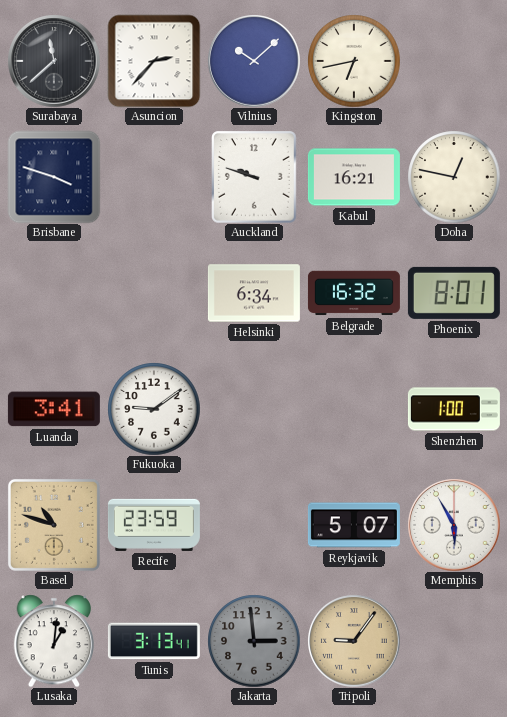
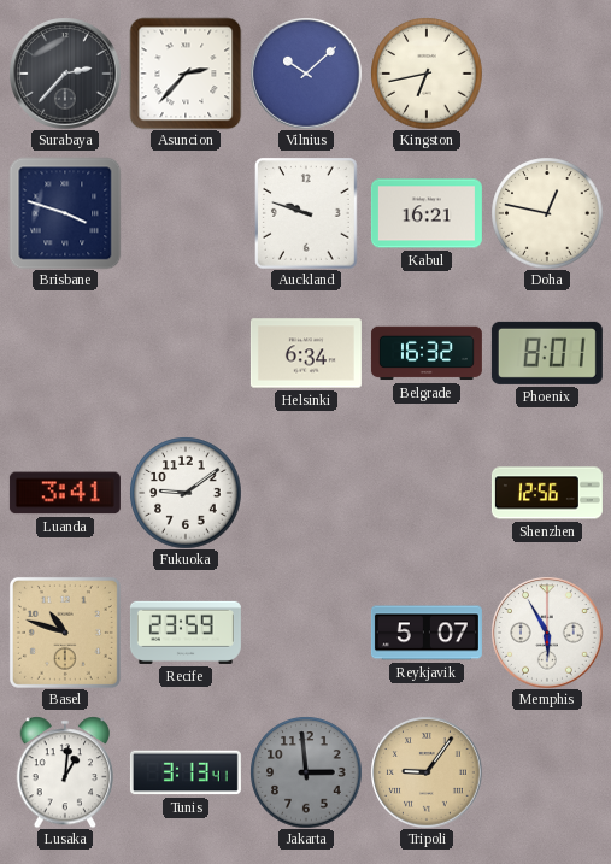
Surabaya: 11:38 -> 2:37
Shenzhen: 1:00 -> 12:56
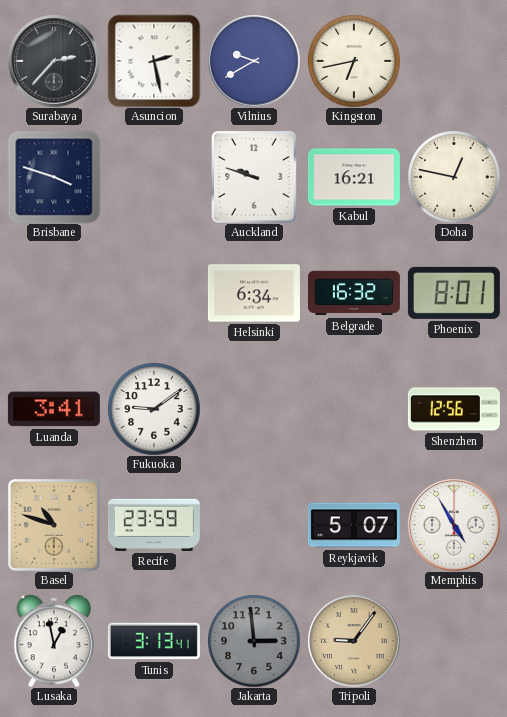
Asuncion: 2:37 -> 2:28
Vilnius: 10:08 -> 9:40
Memphis: 5:55 -> 4:55
Lusaka: 1:01 -> 12:58
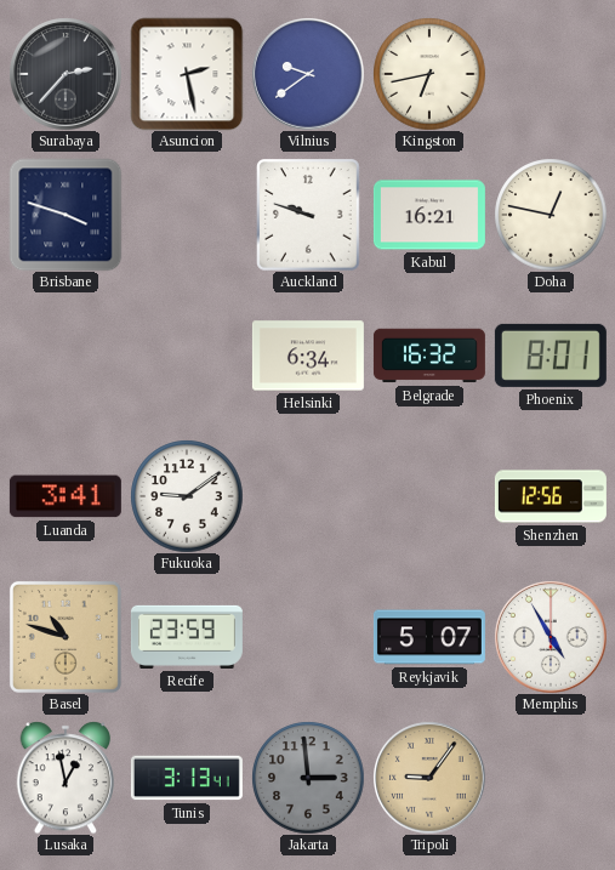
Vilnius: 9:40 -> 9:39
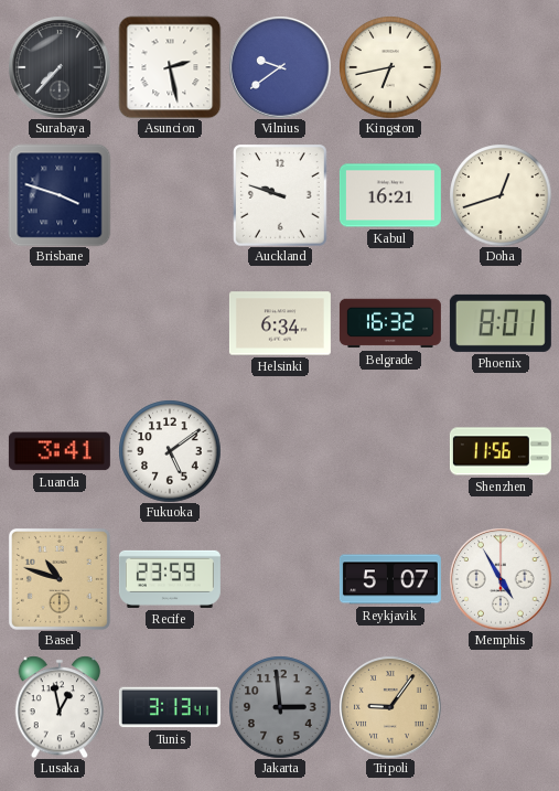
Surabaya: 2:37 -> 7:37
Doha: 12:47 -> 12:42
Fukuoka: 9:09 -> 5:09
Shenzhen: 12:56 -> 11:56
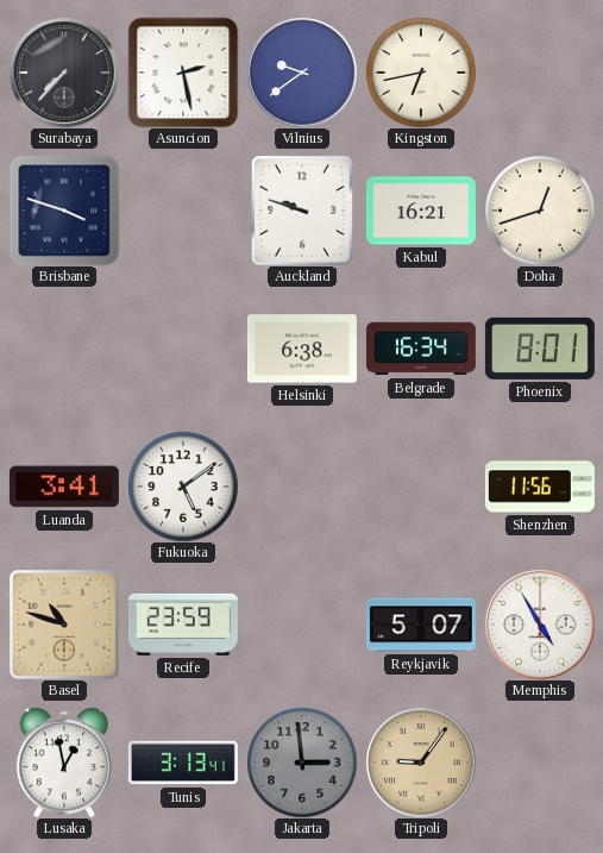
Helsinki: 6:34 -> 6:38
Belgrade: 16:32 -> 16:34
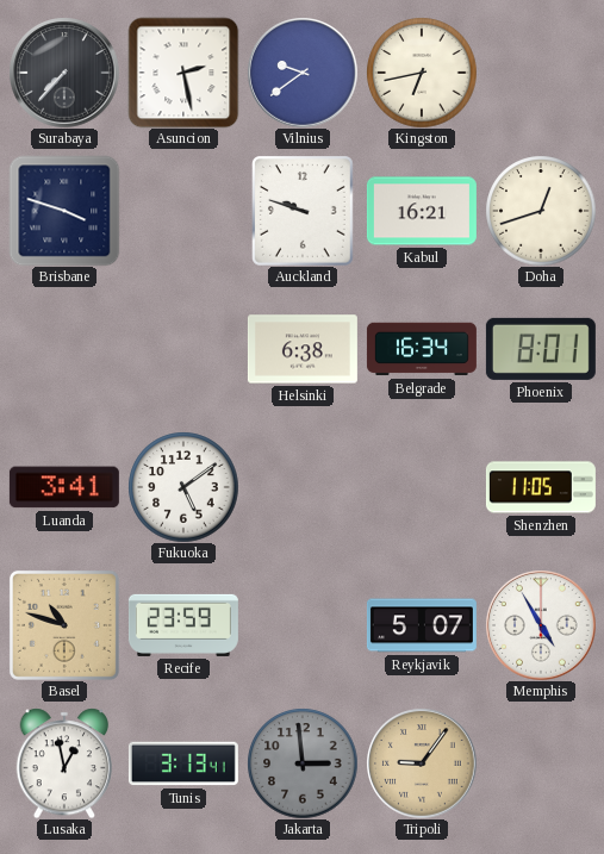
Shenzhen: 11:56 -> 11:05
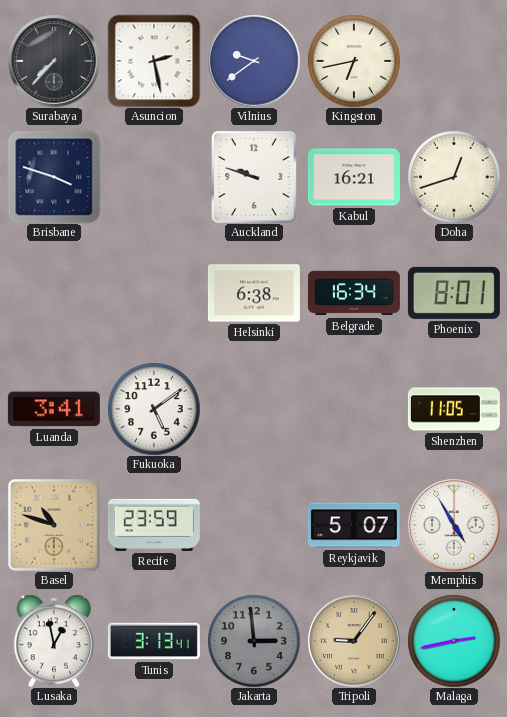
Malaga: none -> 2:43
